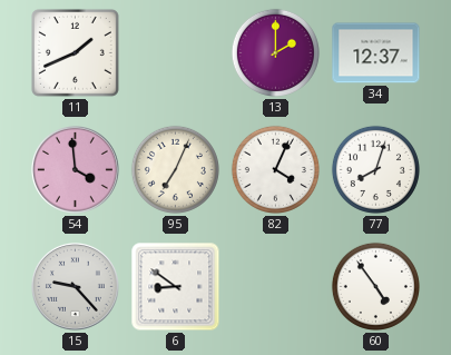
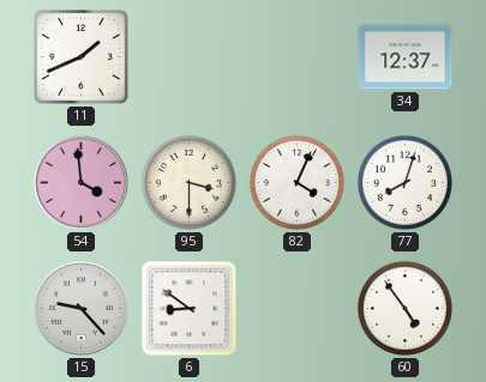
13: 2:00 -> none
95: 7:04 -> 3:30
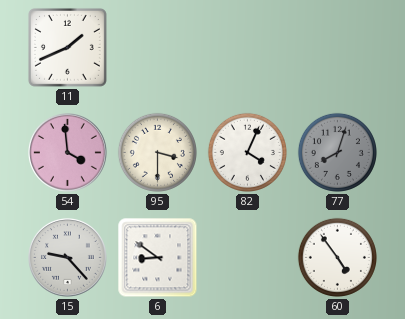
34: 12:37 -> none
77 dial: white -> grey
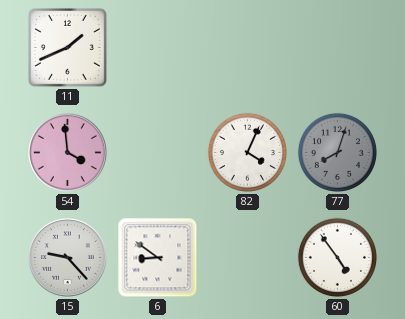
95: 3:30 -> none
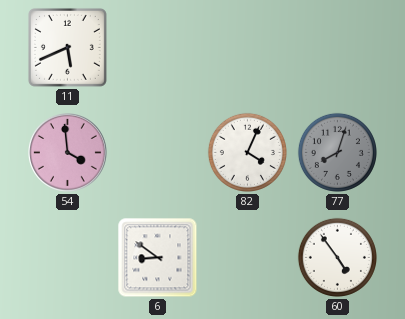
11: 1:41 -> 5:41
15: 9:23 -> none
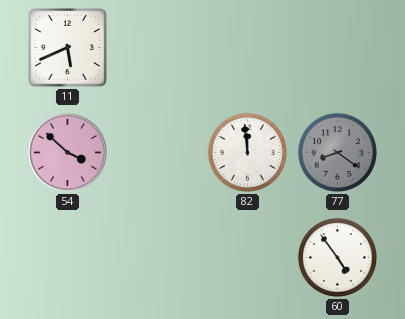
54: 3:59 -> 3:52
82: 4:04 -> 11:59
77: 8:03 -> 8:21
6: 8:51 -> none
